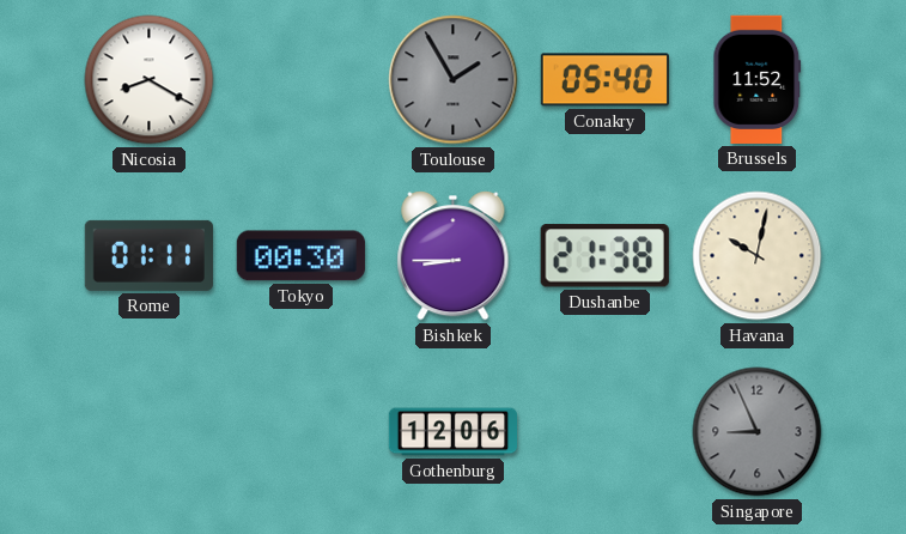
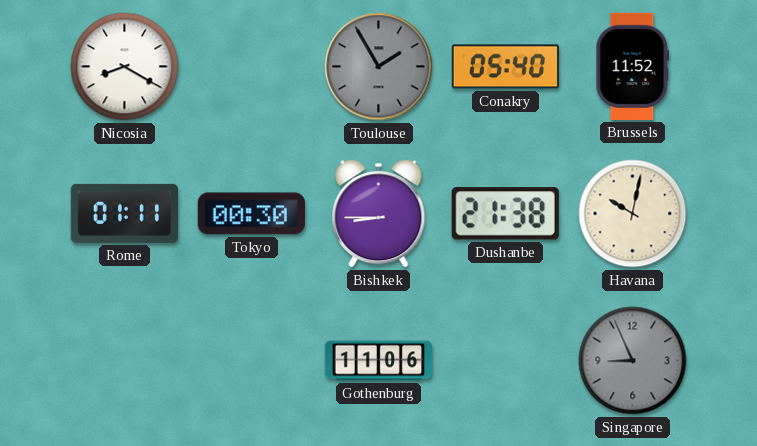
Gothenburg: 12:06 -> 11:06
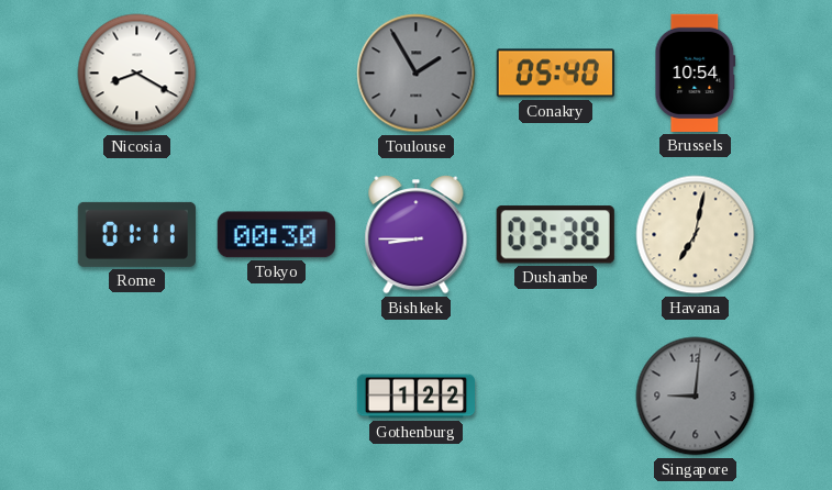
Brussels: 11:52 -> 10:54
Dushanbe: 21:38 -> 03:38
Havana: 10:02 -> 7:02
Gothenburg: 11:06 -> 1:22
Singapore: 8:56 -> 9:01
